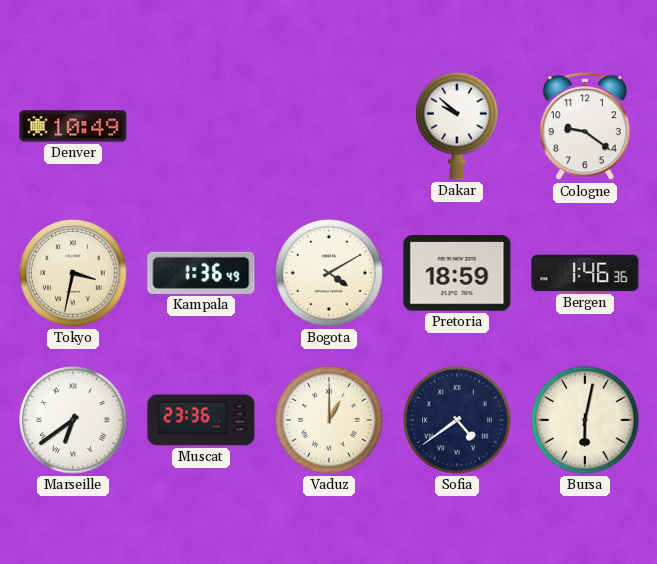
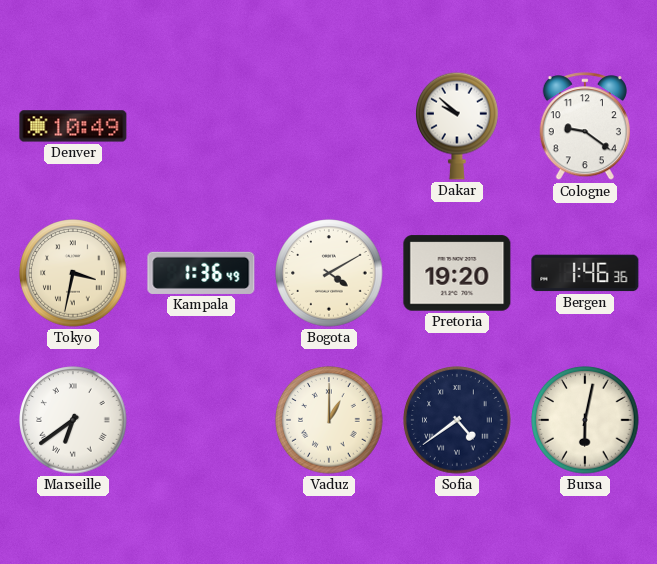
Pretoria: 18:59 -> 19:20
Muscat: 23:36 -> none
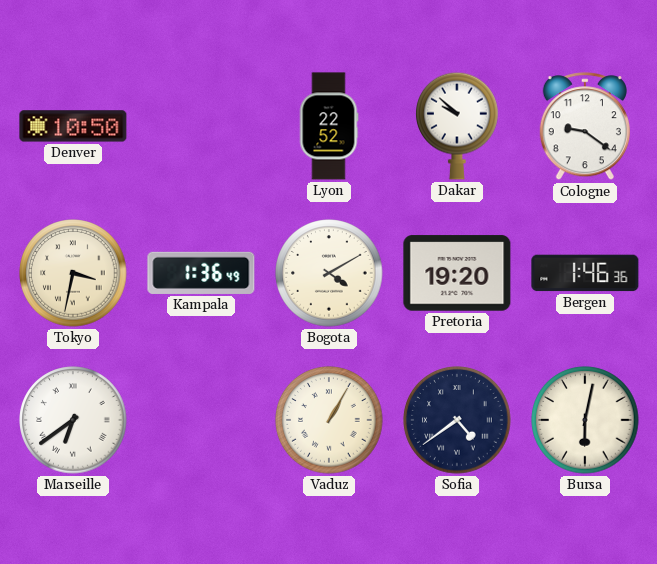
Denver: 10:49 -> 10:50
Lyon: none -> 22:52
Vaduz: 1:00 -> 1:05
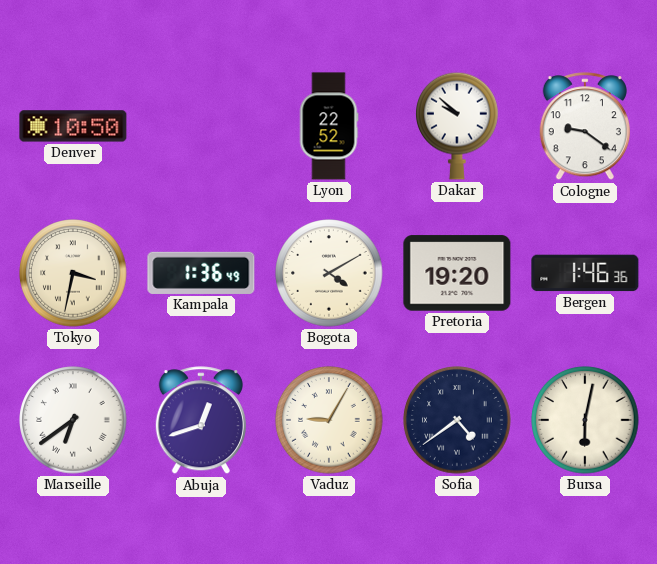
Abuja: none -> 12:42
Vaduz: 1:05 -> 9:05
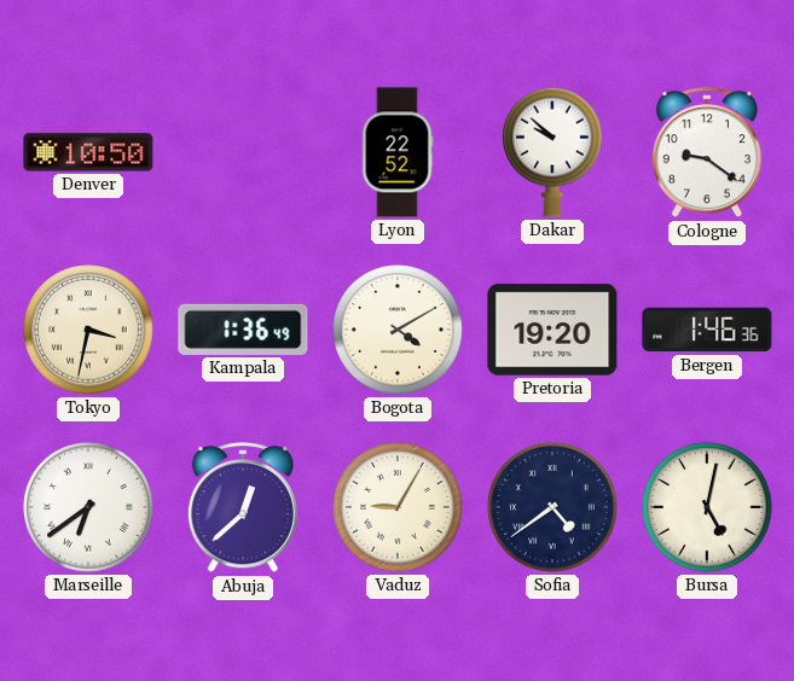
Abuja: 12:42 -> 12:38
Bursa: 6:02 -> 5:02
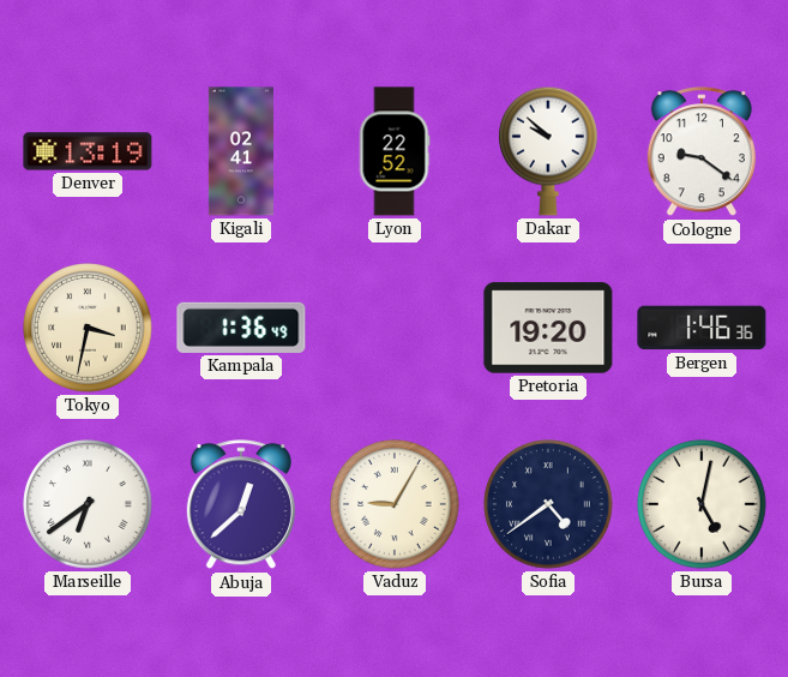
Denver: 10:50 -> 13:19
Kigali: none -> 02:41
Bogota: 4:10 -> none
